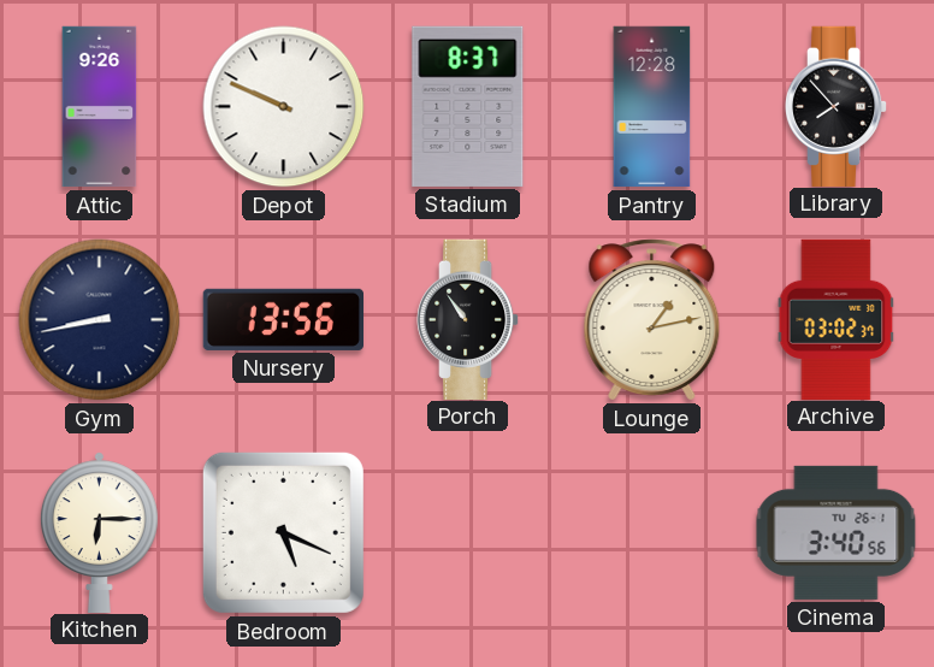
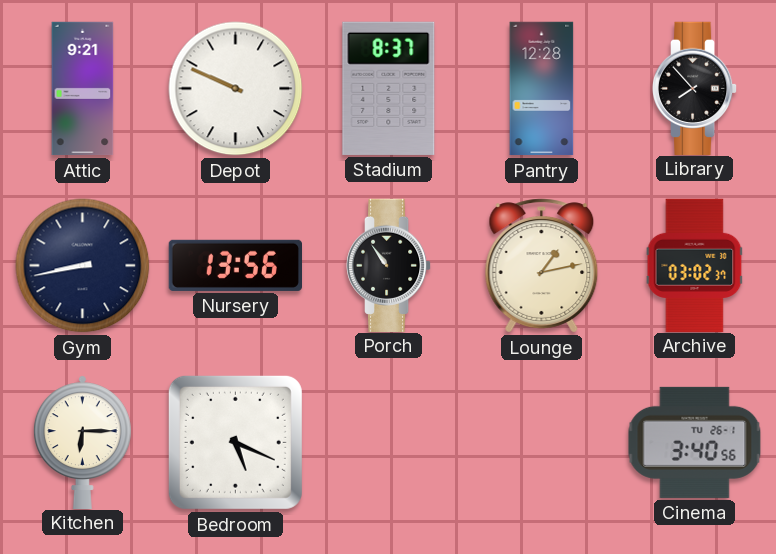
Attic: 9:26 -> 9:21
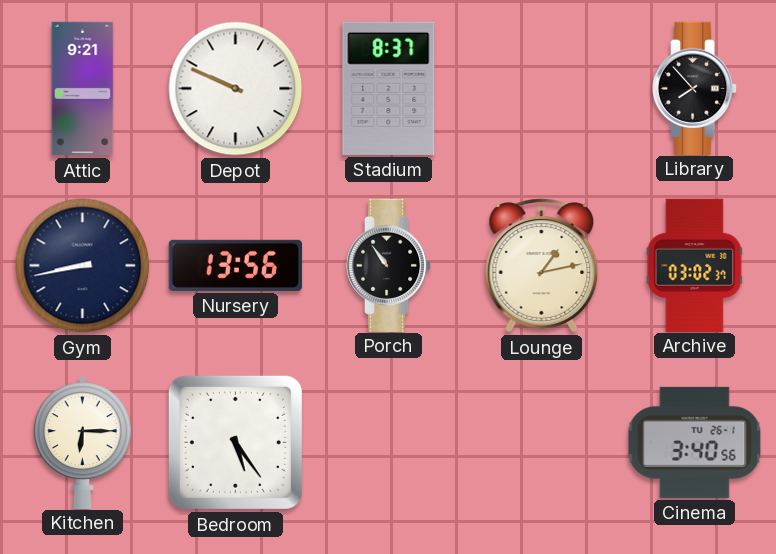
Pantry: 12:28 -> none
Bedroom: 5:19 -> 5:24
